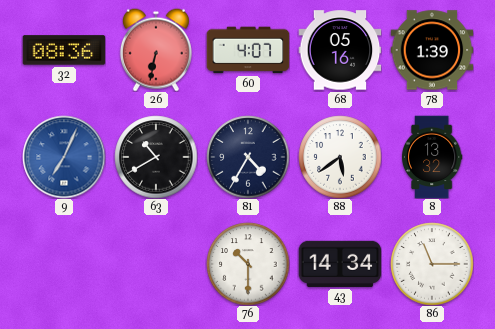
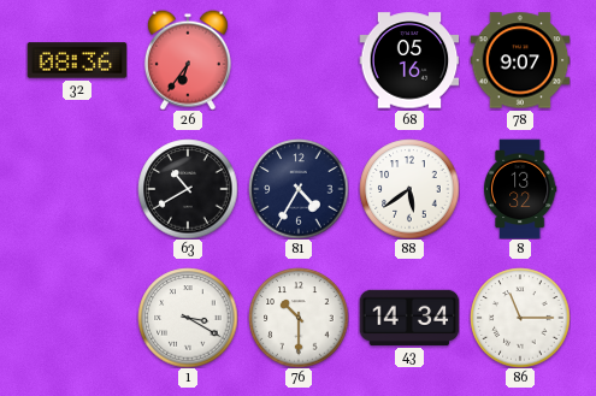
26: 6:32 -> 6:36
60: 4:07 -> none
78: 1:39 -> 9:07
9: 7:04 -> none
1: none -> 3:20
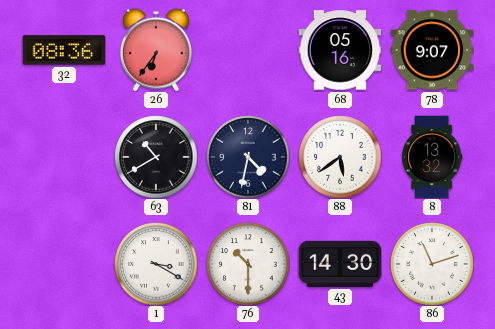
81: 4:35 -> 4:32
43: 14:34 -> 14:30
86: 11:15 -> 11:12
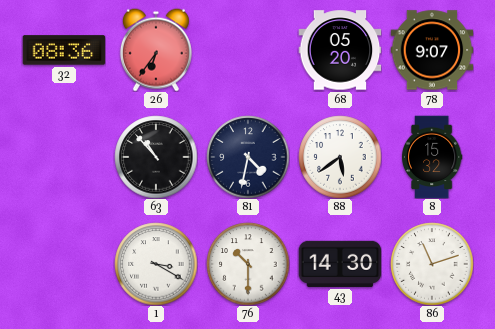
68: 05:16 -> 05:20
63: 10:40 -> 10:53
8: 13:32 -> 15:32
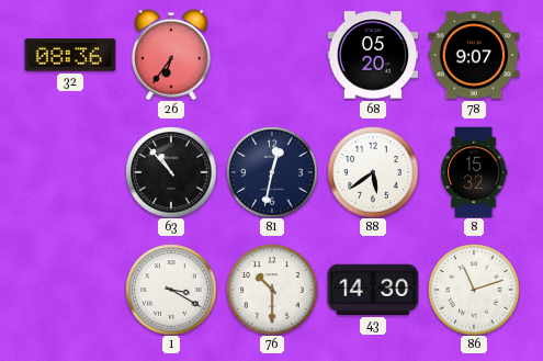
81: 4:32 -> 12:32
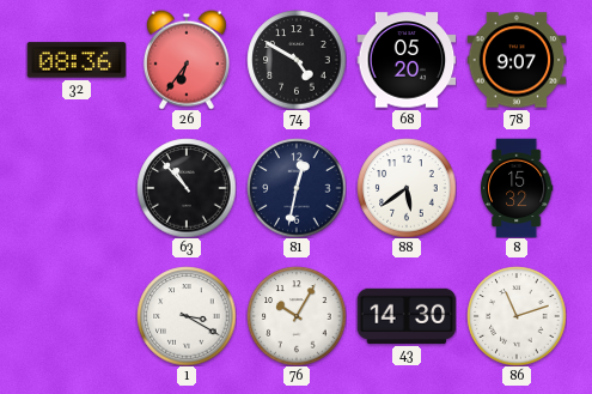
74: none -> 4:50
76: 10:30 -> 10:05
